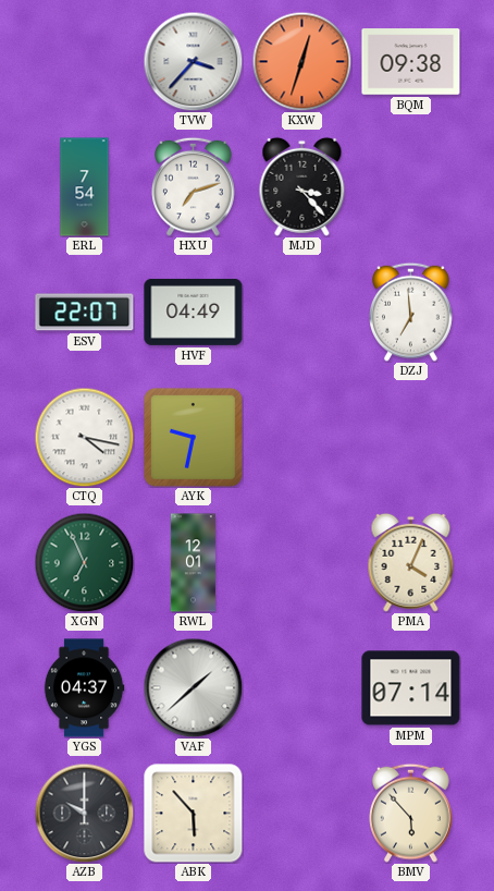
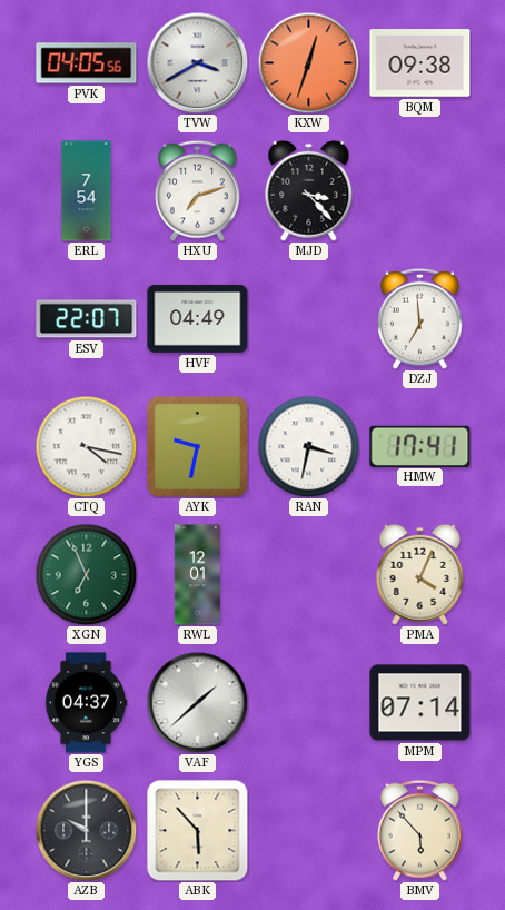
PVK: none -> 04:05
TVW: 3:37 -> 3:40
RAN: none -> 3:32
HMW: none -> 17:41
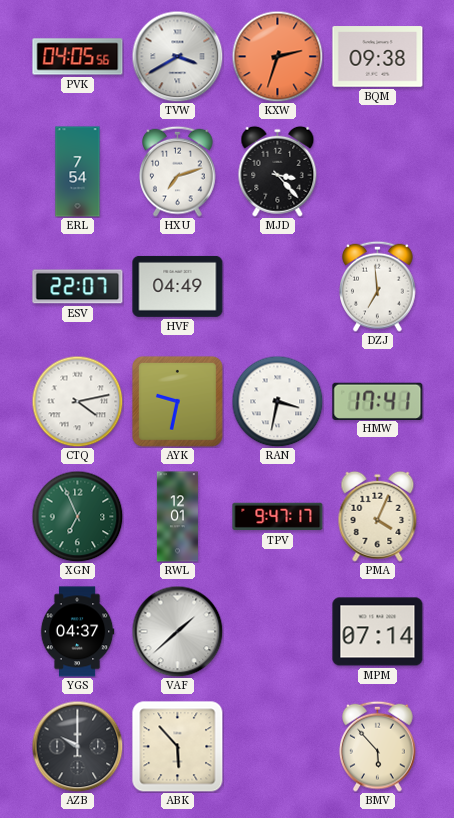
KXW: 12:33 -> 2:33
CTQ: 4:17 -> 4:13
TPV: none -> 9:47
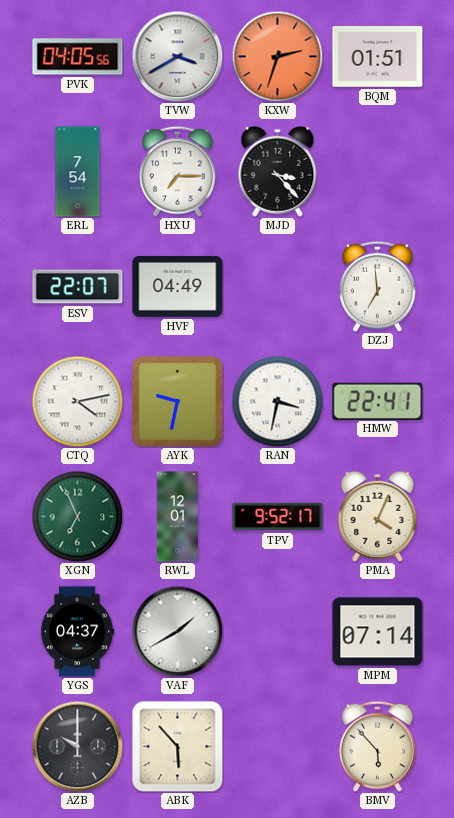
BQM: 09:38 -> 01:51
HXU: 7:12 -> 7:15
HMW: 17:41 -> 22:41
TPV: 9:47 -> 9:52
VAF: 1:38 -> 1:40
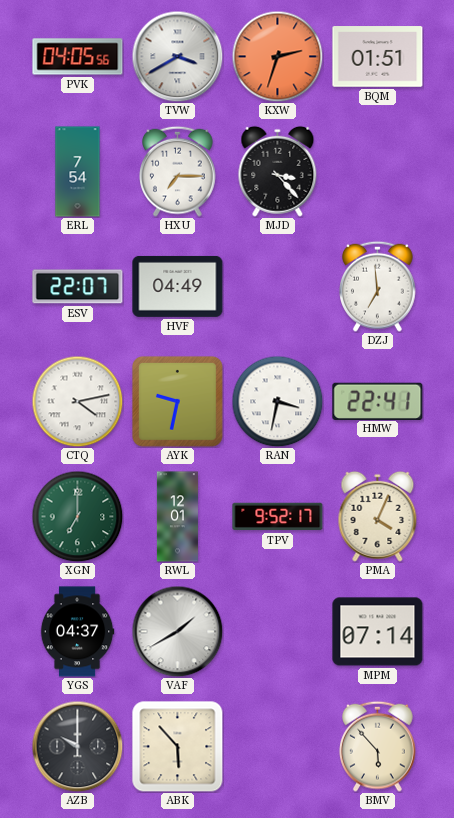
XGN: 6:56 -> 7:00
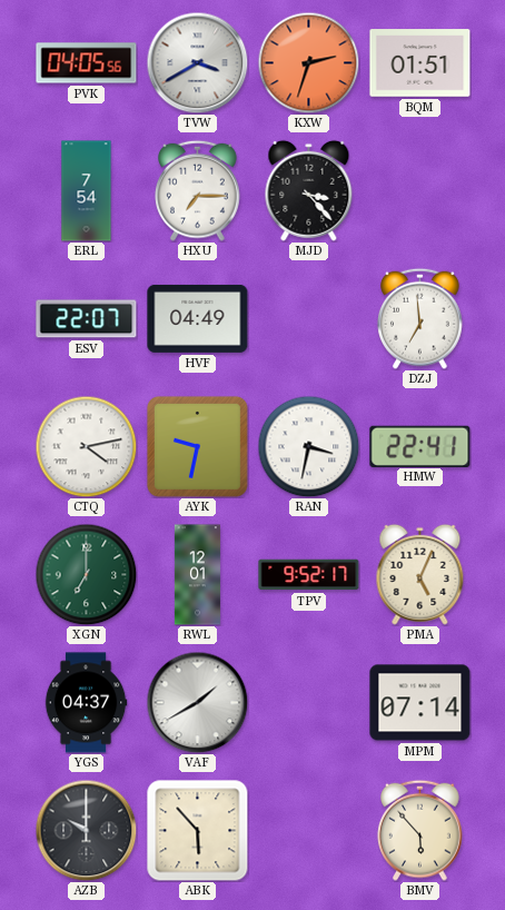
PMA: 4:04 -> 5:04
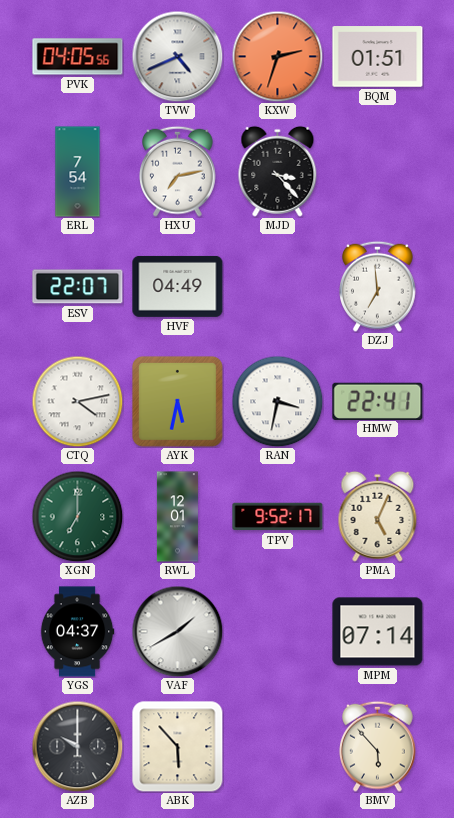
TVW: 3:40 -> 4:41
HXU: 7:15 -> 7:13
AYK: 9:32 -> 5:32
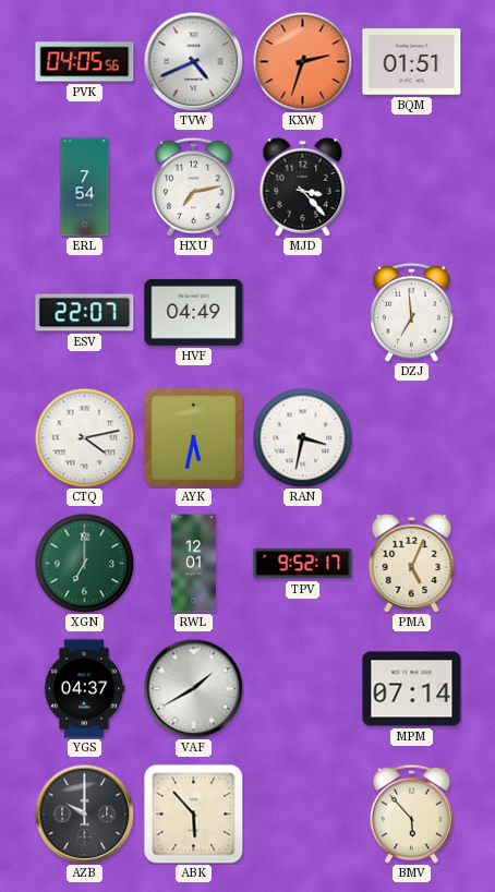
HMW: 22:41 -> none
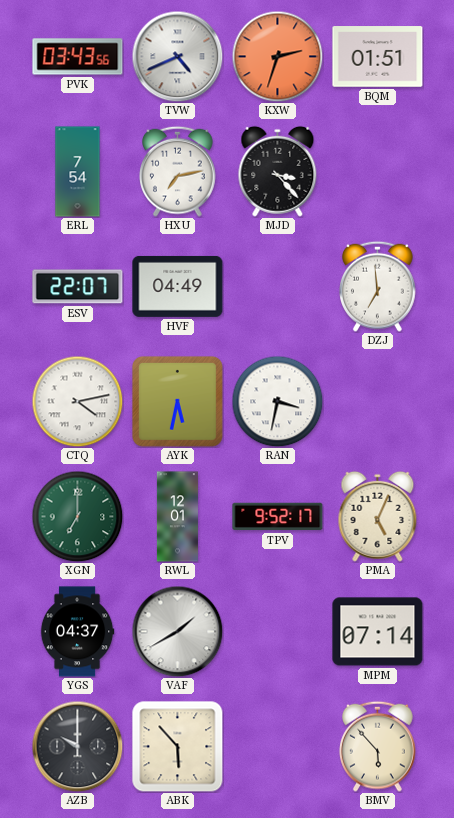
PVK: 04:05 -> 03:43
